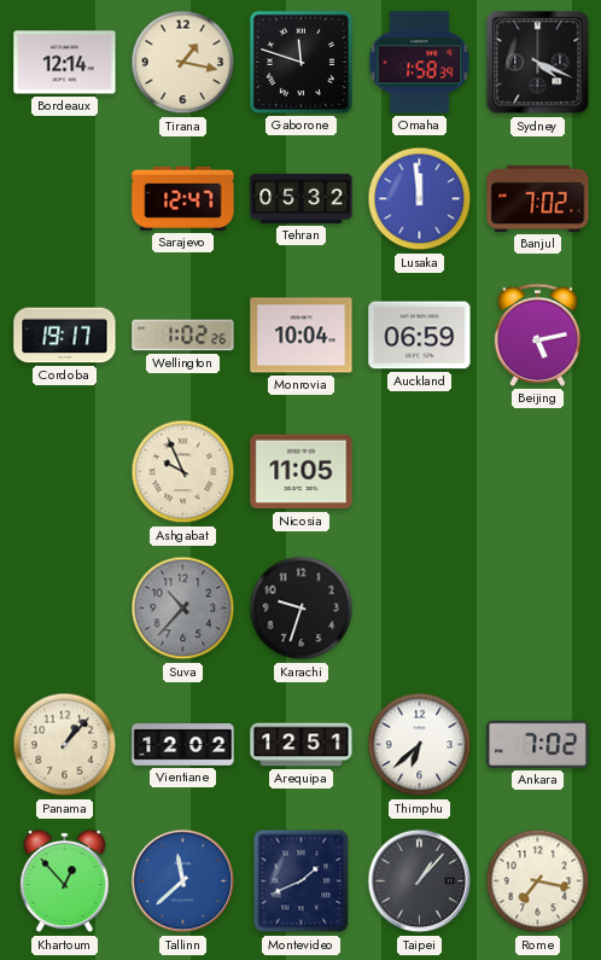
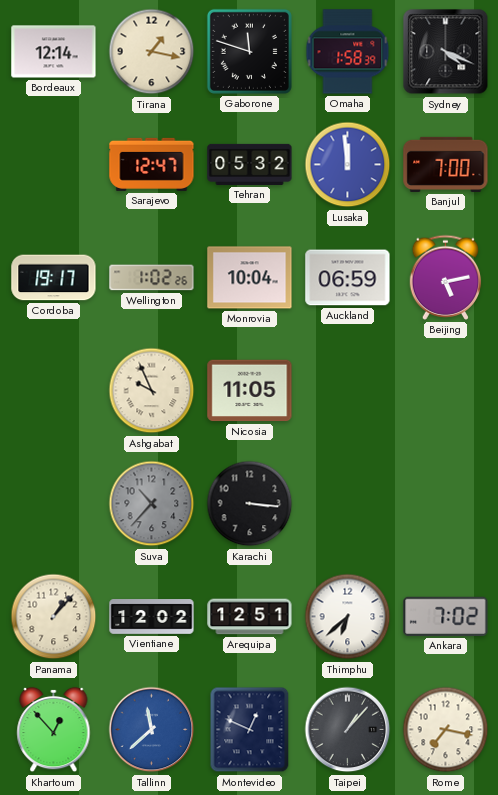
Banjul: 7:02 -> 7:00
Karachi: 9:33 -> 3:16
Montevideo: 1:41 -> 12:49
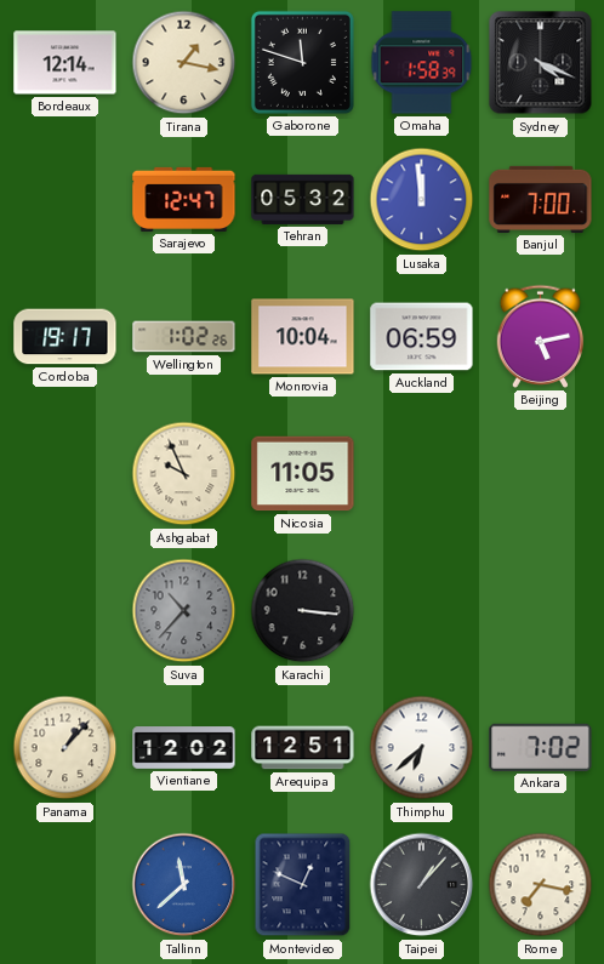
Khartoum: 12:53 -> none
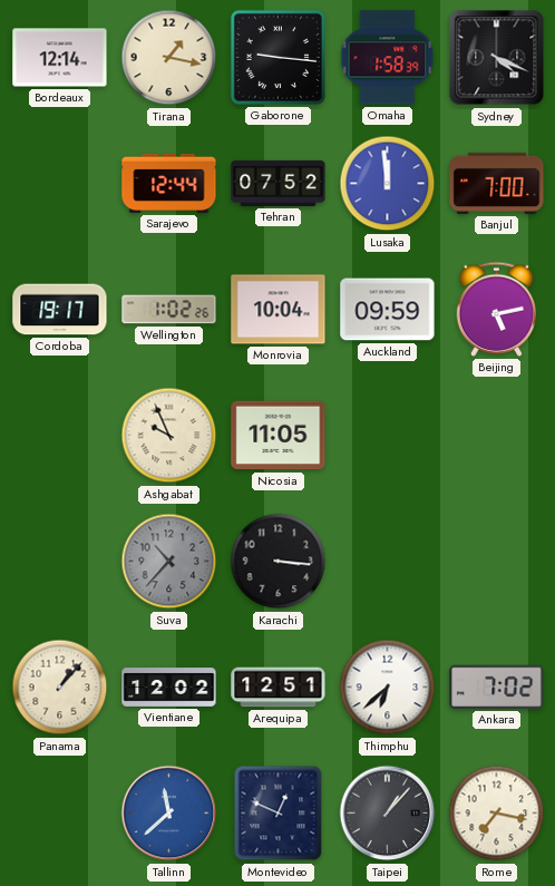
Gaborone: 11:48 -> 9:16
Sarajevo: 12:47 -> 12:44
Tehran: 05:32 -> 07:52
Auckland: 06:59 -> 09:59
